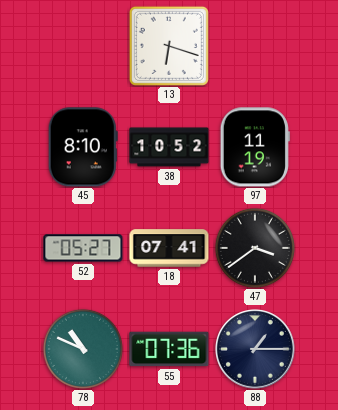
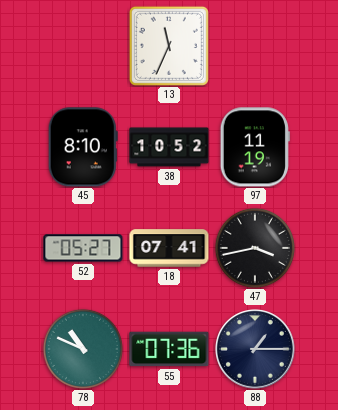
13: 6:18 -> 11:34
47: 3:39 -> 3:43
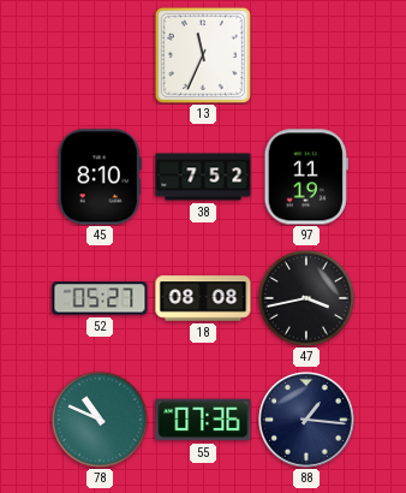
38: 10:52 -> 7:52
18: 07:41 -> 08:08
88: 1:15 -> 1:16
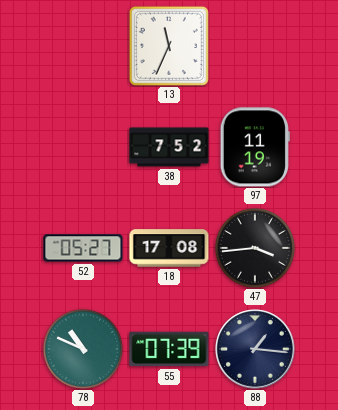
45: 8:10 -> none
18: 08:08 -> 17:08
47: 3:43 -> 3:44
55: 07:36 -> 07:39
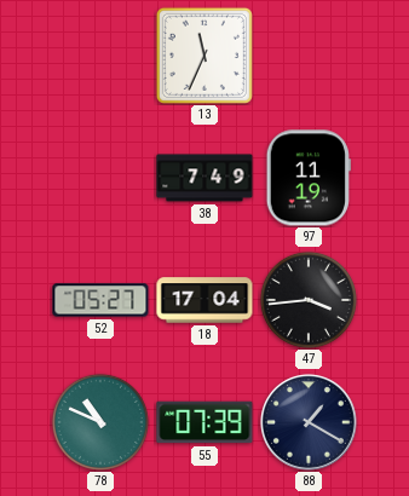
38: 7:52 -> 7:49
18: 17:08 -> 17:04
88: 1:16 -> 1:20
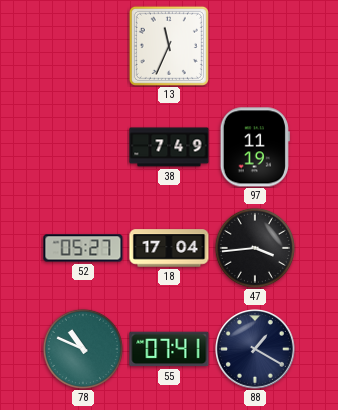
55: 07:39 -> 07:41
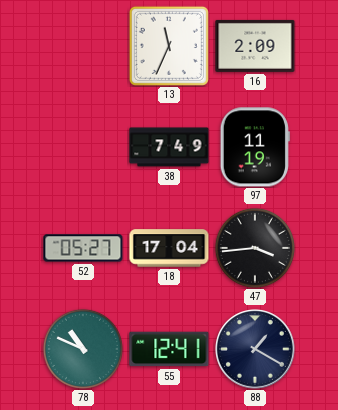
16: none -> 2:09
55: 07:41 -> 12:41
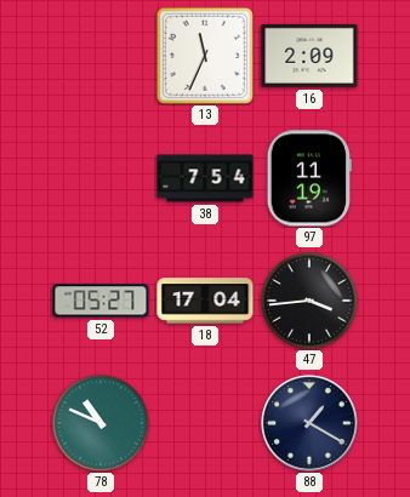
38: 7:49 -> 7:54
55: 12:41 -> none
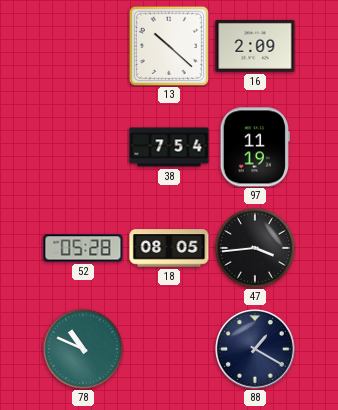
13: 11:34 -> 10:22
52: 05:27 -> 05:28
18: 17:04 -> 08:05
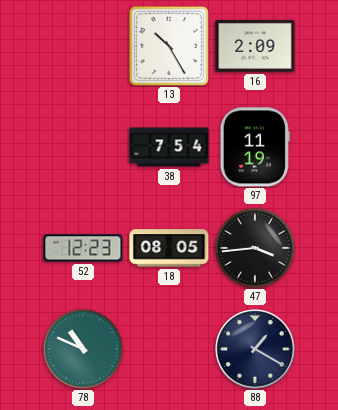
13: 10:22 -> 10:25
52: 05:28 -> 12:23
